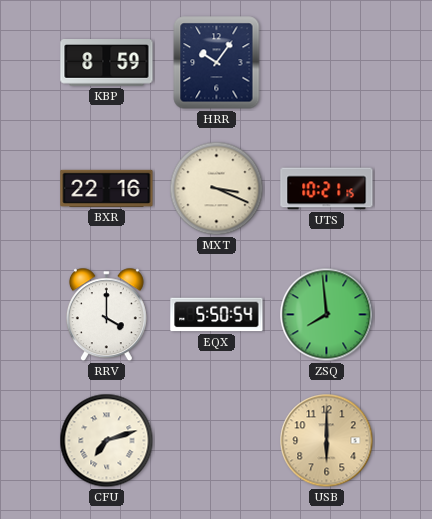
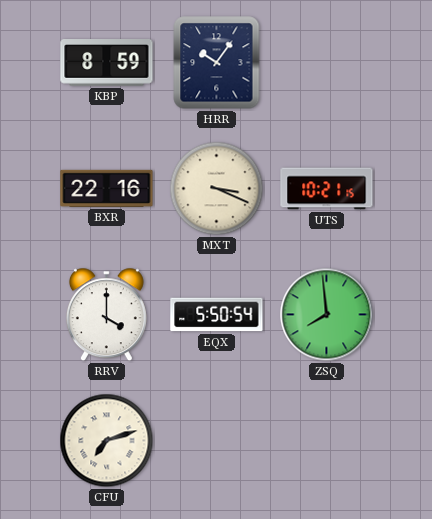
USB: 6:00 -> none
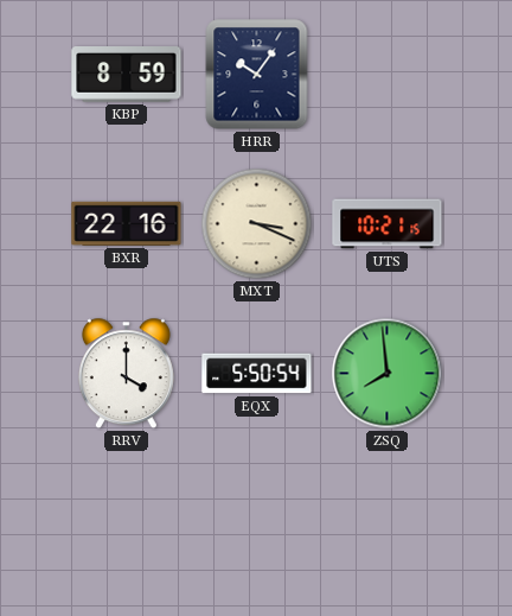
CFU: 7:12 -> none
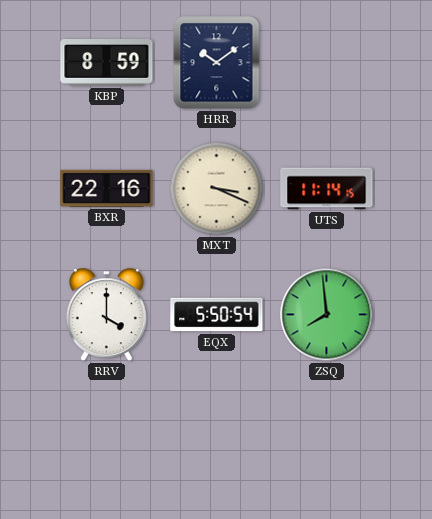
HRR: 10:06 -> 10:09
UTS: 10:21 -> 11:14
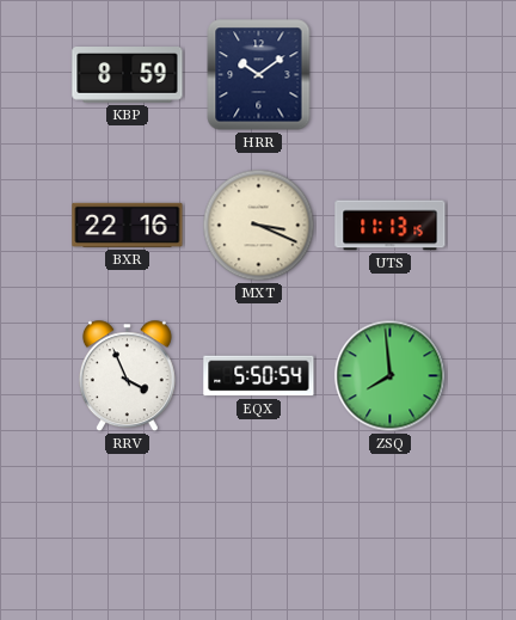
UTS: 11:14 -> 11:13
RRV: 4:00 -> 3:56
